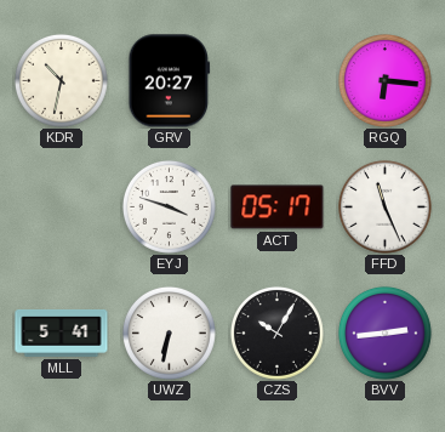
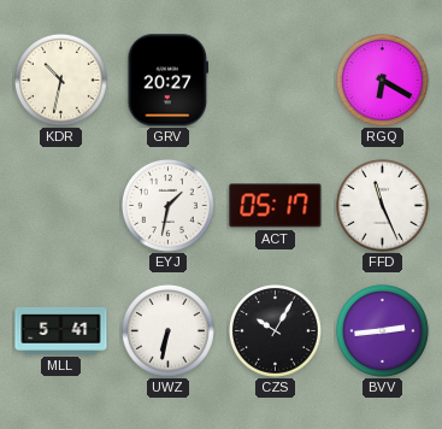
RGQ: 6:16 -> 6:20
EYJ: 3:48 -> 1:32
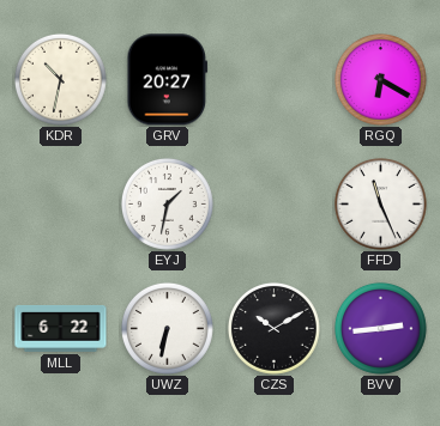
ACT: 05:17 -> none
MLL: 5:41 -> 6:22
CZS: 10:05 -> 10:10
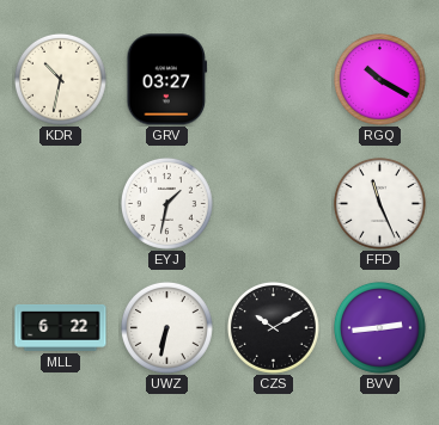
GRV: 20:27 -> 03:27
RGQ: 6:20 -> 10:20
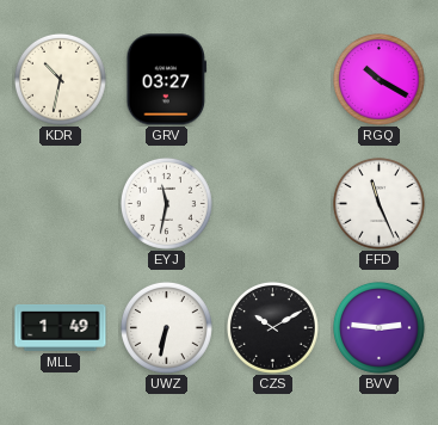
EYJ: 1:32 -> 11:32
MLL: 6:22 -> 1:49
BVV: 2:44 -> 2:46
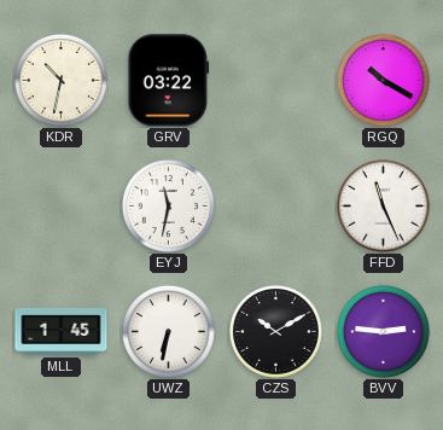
GRV: 03:27 -> 03:22
MLL: 1:49 -> 1:45
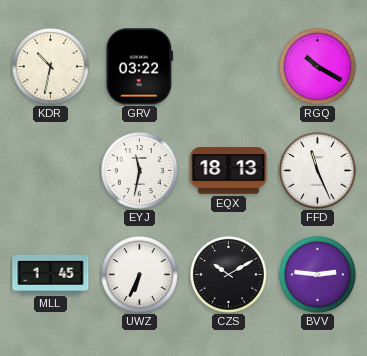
EQX: none -> 18:13
UWZ: 6:32 -> 6:34
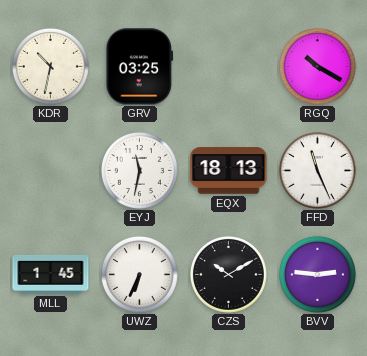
GRV: 03:22 -> 03:25
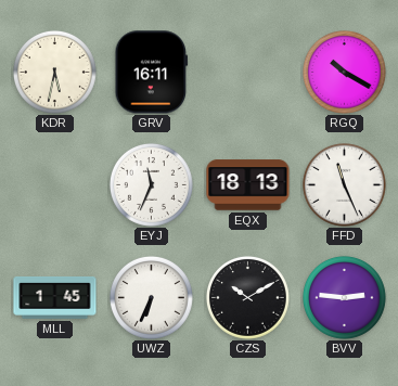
KDR: 10:32 -> 5:32
GRV: 03:25 -> 16:11
EYJ: 11:32 -> 11:34
